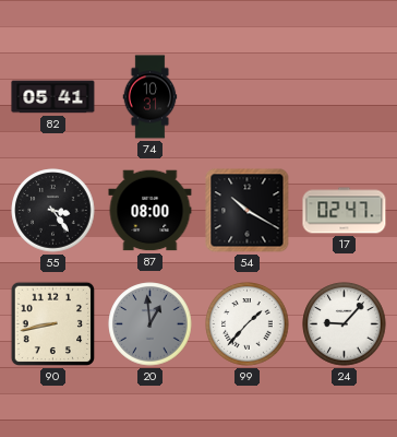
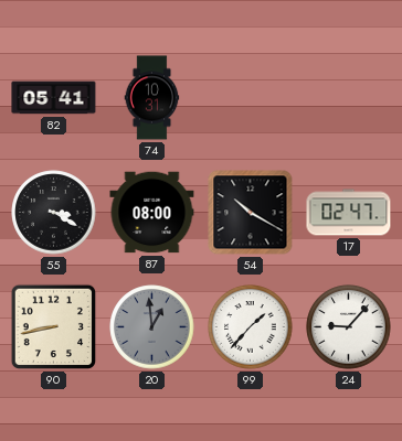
55: 3:24 -> 3:20
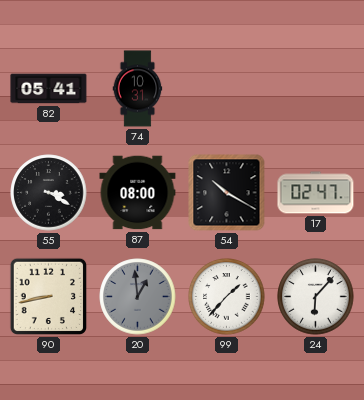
24: 9:07 -> 6:07
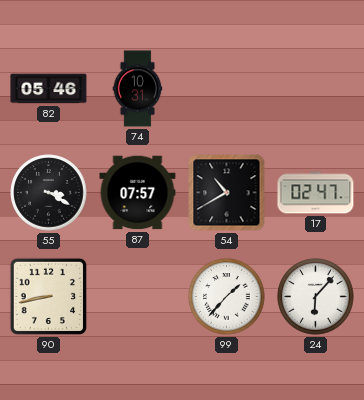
82: 05:41 -> 05:46
87: 08:00 -> 07:57
54: 10:20 -> 10:40
20: 12:59 -> none
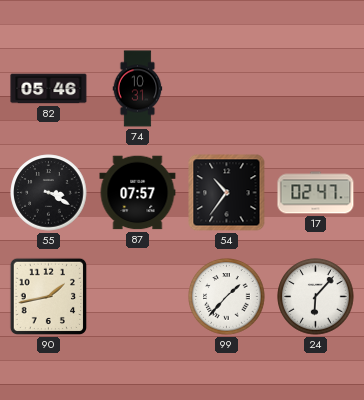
54: 10:40 -> 10:36
90: 8:43 -> 1:43
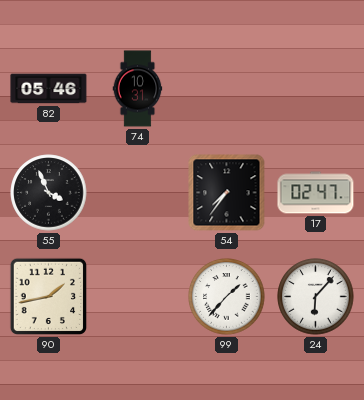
55: 3:20 -> 3:56
87: 07:57 -> none
54: 10:36 -> 7:36
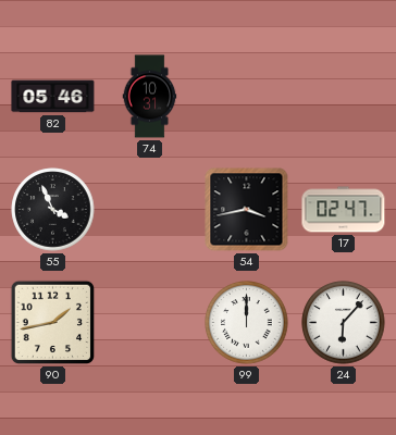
54: 7:36 -> 3:43
99: 1:37 -> 12:00
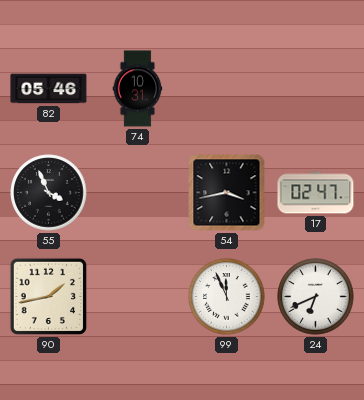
99: 12:00 -> 11:56
24: 6:07 -> 6:41
